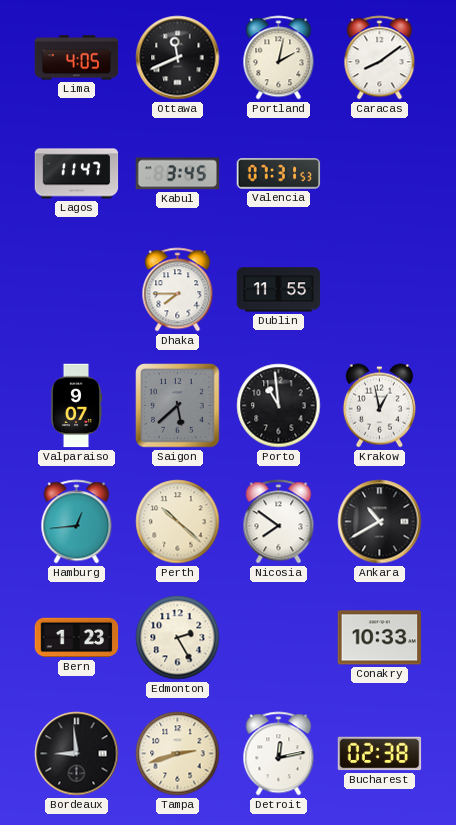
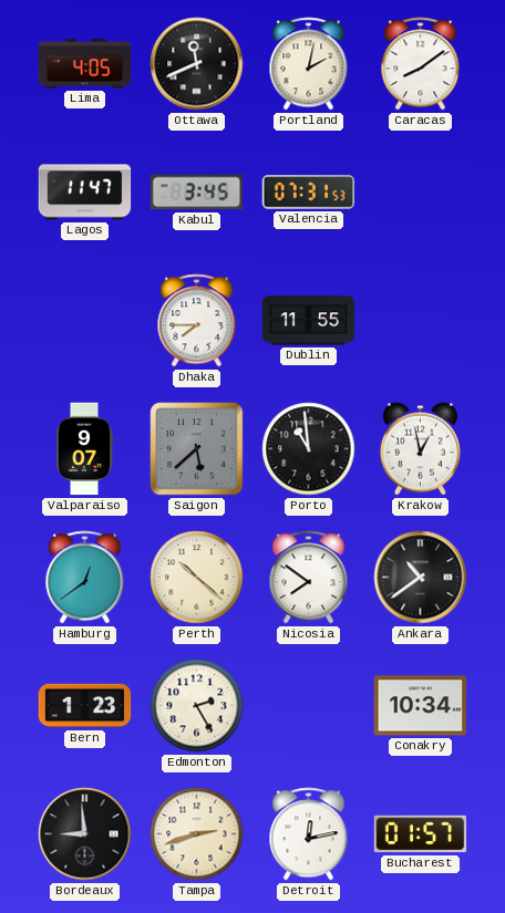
Hamburg: 12:44 -> 12:39
Ankara: 10:40 -> 10:39
Conakry: 10:33 -> 10:34
Bucharest: 02:38 -> 01:57
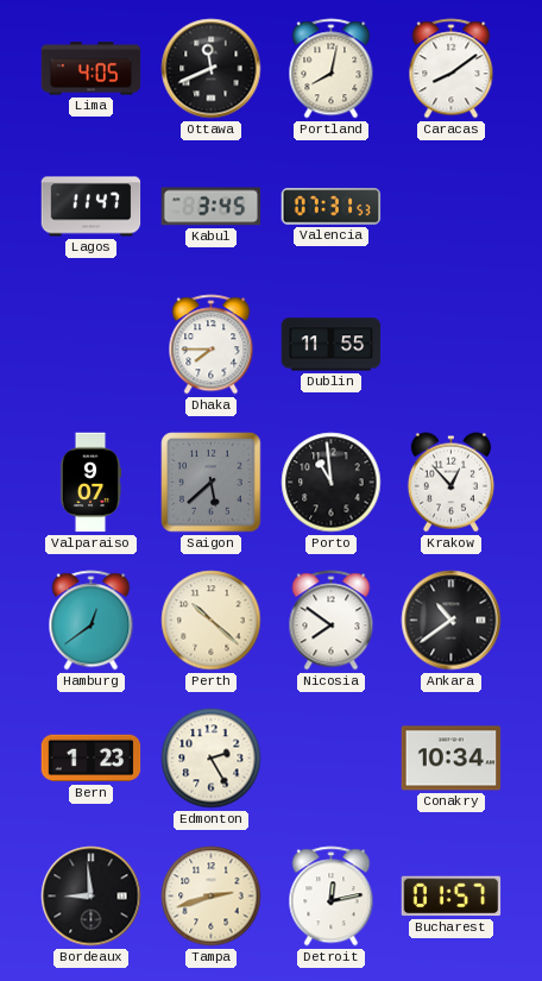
Portland: 2:02 -> 8:02
Krakow: 12:58 -> 12:53
